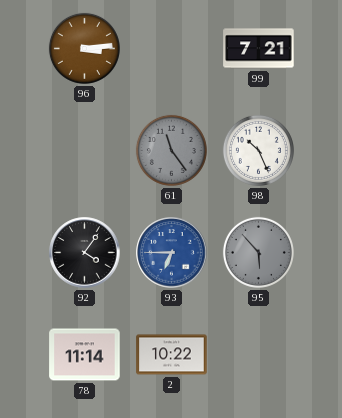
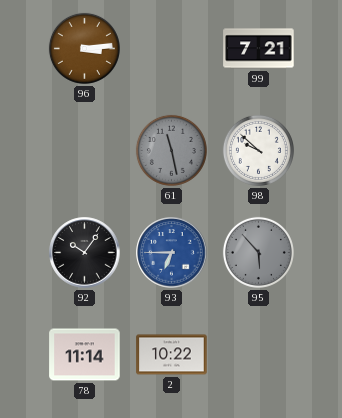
61: 11:24 -> 11:28
98: 10:26 -> 9:52
92: 4:06 -> 10:06
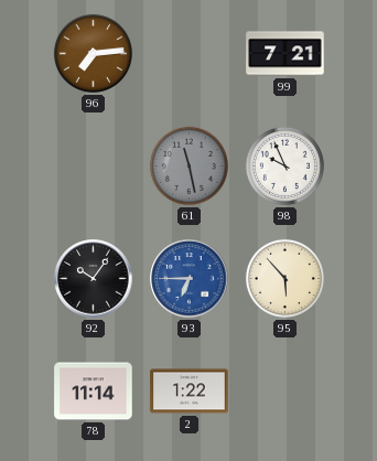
96: 3:14 -> 7:14
98: 9:52 -> 9:56
95 dial: grey -> cream
2: 10:22 -> 1:22
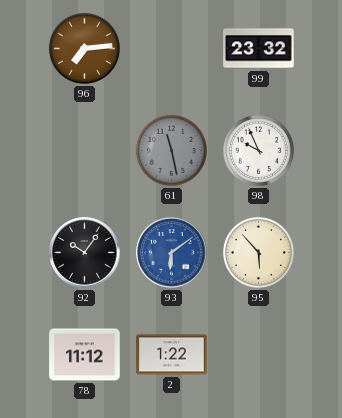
99: 7:21 -> 23:32
93: 6:45 -> 6:09
78: 11:14 -> 11:12
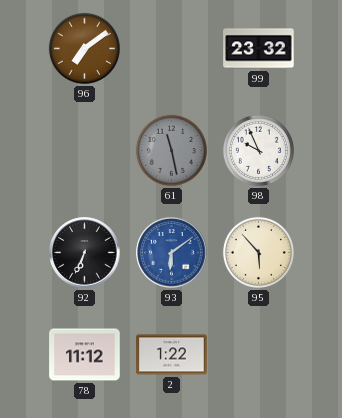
96: 7:14 -> 7:09
92: 10:06 -> 6:34
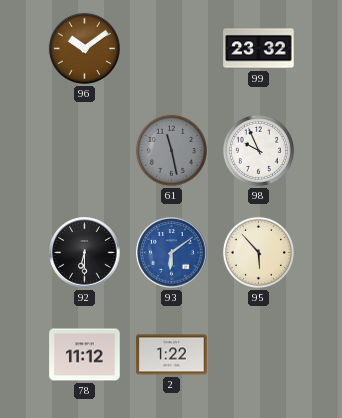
96: 7:09 -> 10:09
92: 6:34 -> 6:30
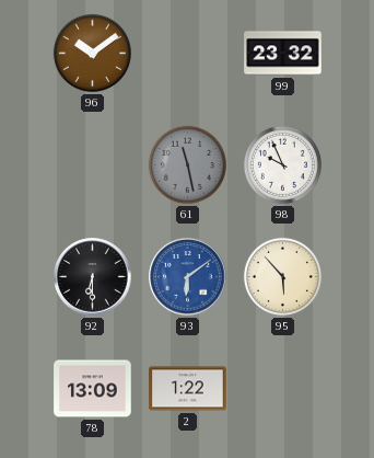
78: 11:12 -> 13:09
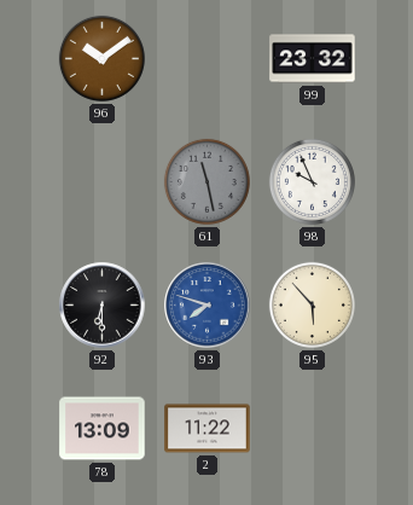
93: 6:09 -> 7:48
2: 1:22 -> 11:22
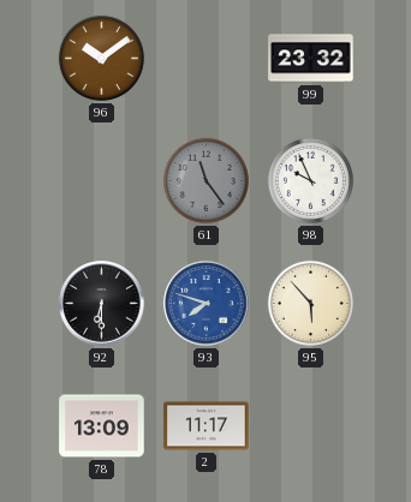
61: 11:28 -> 11:24
2: 11:22 -> 11:17
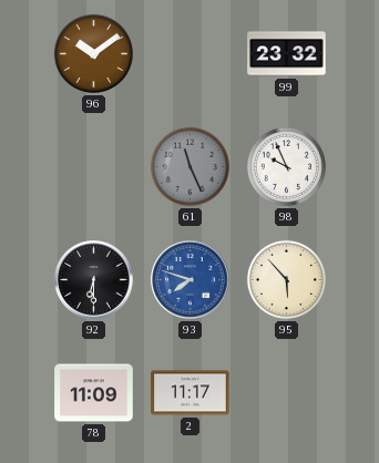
61: 11:24 -> 11:26
78: 13:09 -> 11:09
